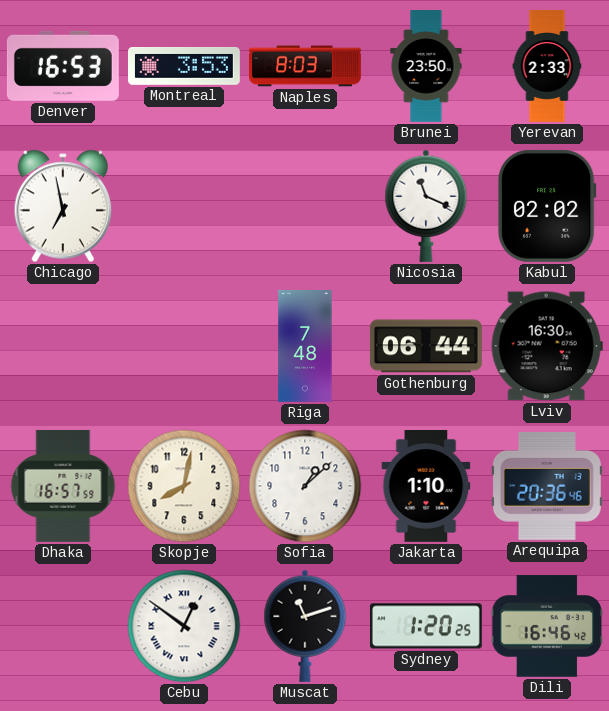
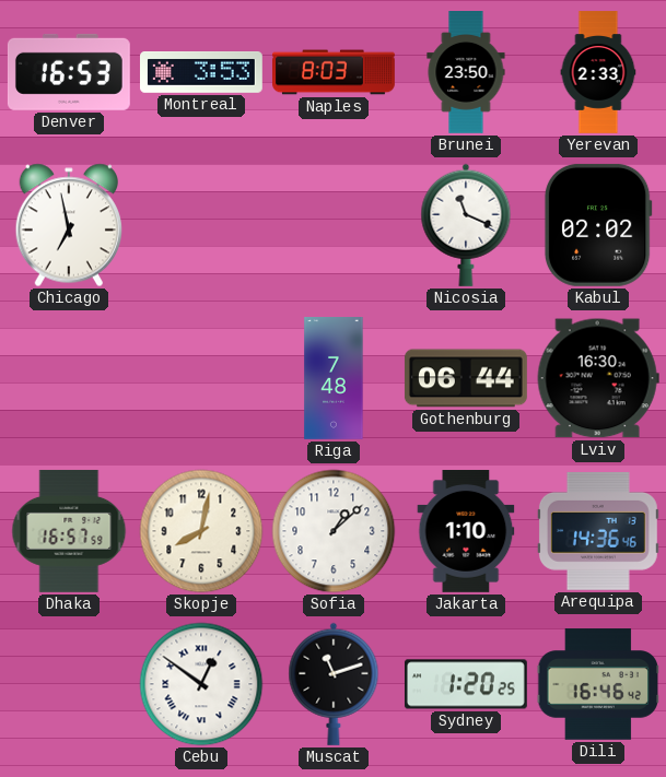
Arequipa: 20:36 -> 14:36
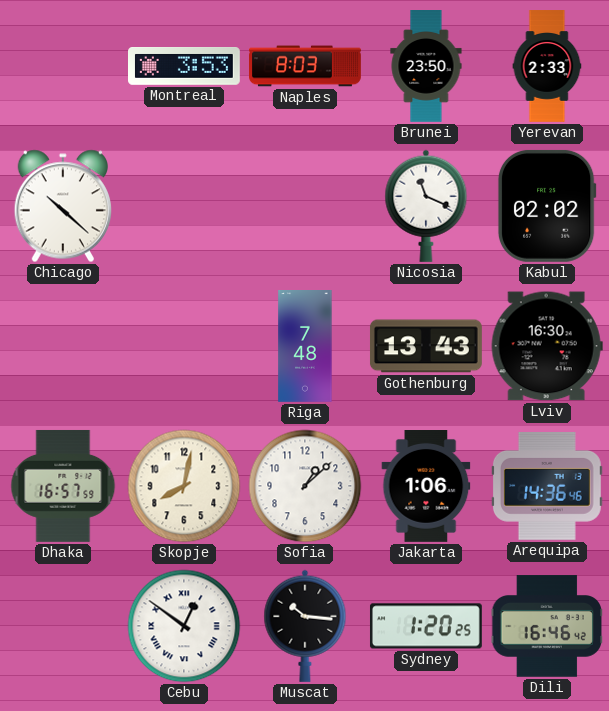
Denver: 16:53 -> none
Chicago: 6:58 -> 10:22
Gothenburg: 06:44 -> 13:43
Jakarta: 1:10 -> 1:06
Muscat: 11:12 -> 10:16
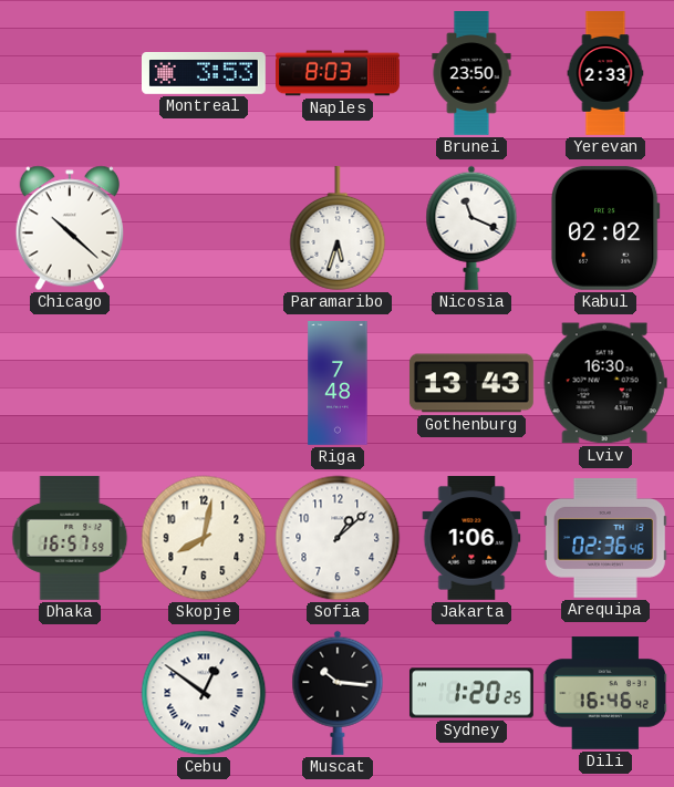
Paramaribo: none -> 5:33
Arequipa: 14:36 -> 02:36
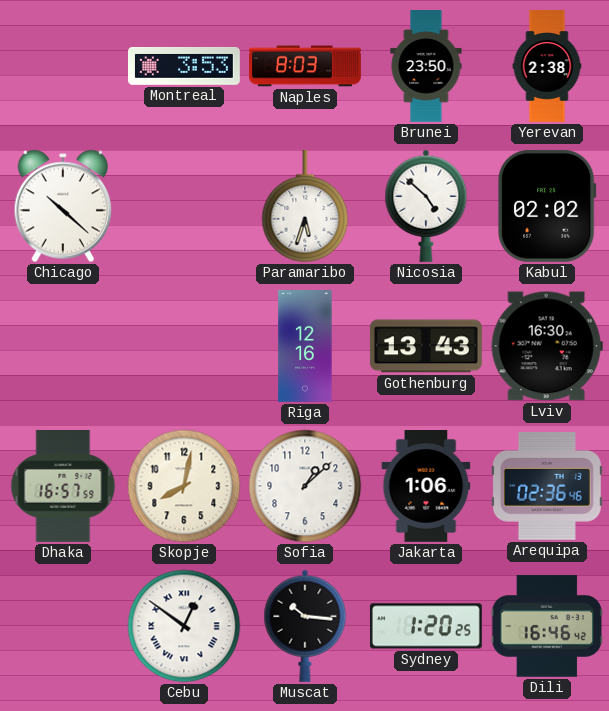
Yerevan: 2:33 -> 2:38
Nicosia: 11:19 -> 4:52
Riga: 7:48 -> 12:16
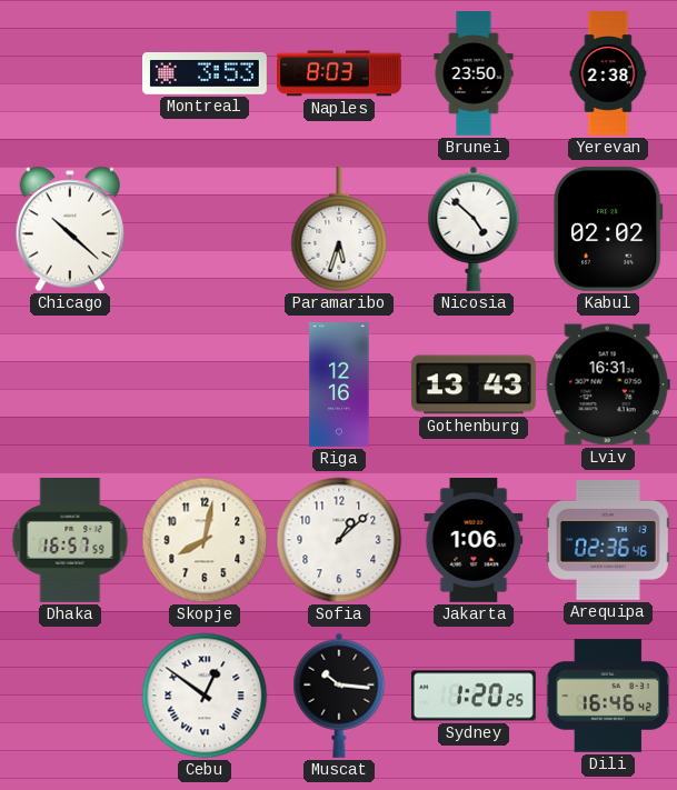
Lviv: 16:30 -> 16:31
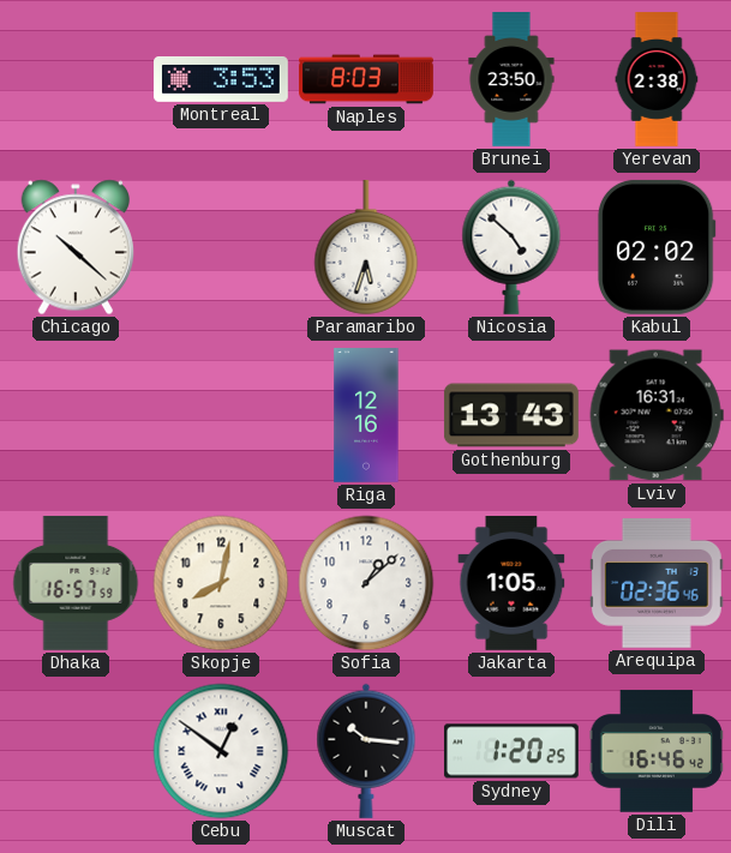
Jakarta: 1:06 -> 1:05
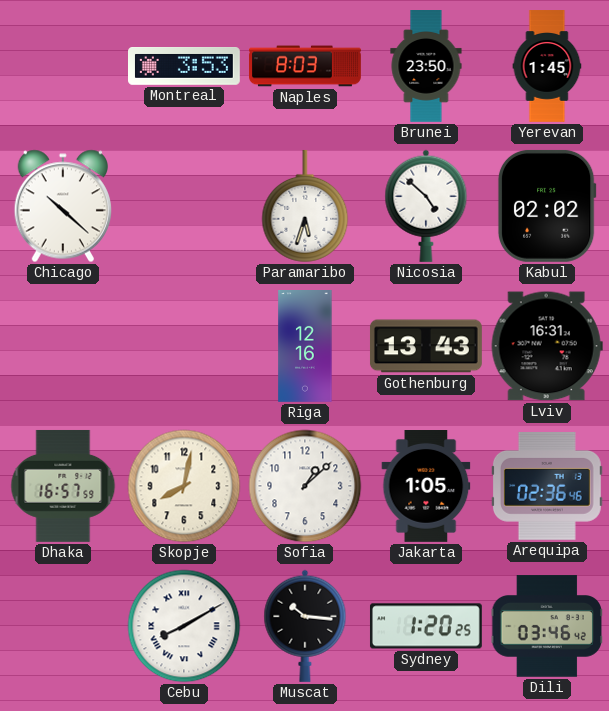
Yerevan: 2:38 -> 1:45
Cebu: 12:51 -> 8:10
Dili: 16:46 -> 03:46
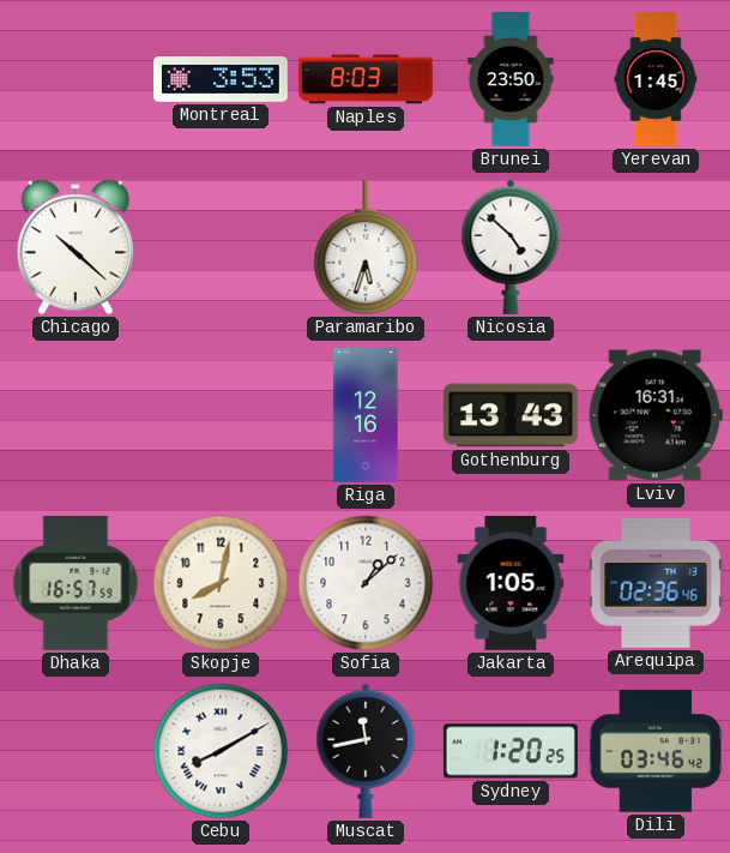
Kabul: 02:02 -> none
Muscat: 10:16 -> 11:43
